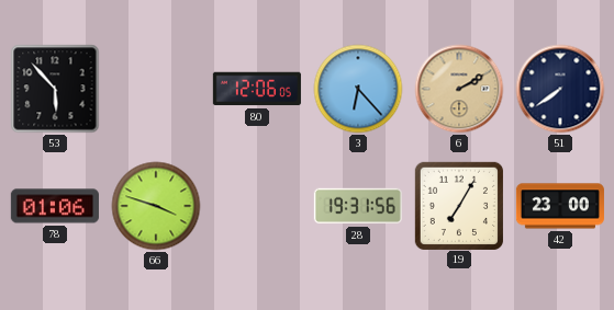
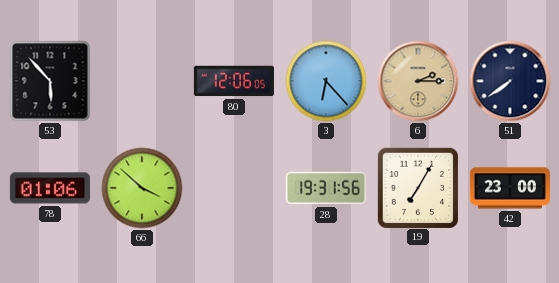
6: 2:10 -> 2:15
66: 3:48 -> 3:52
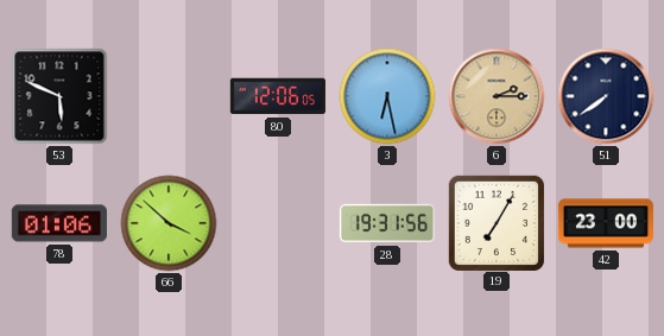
53: 5:53 -> 5:49
3: 6:23 -> 6:28
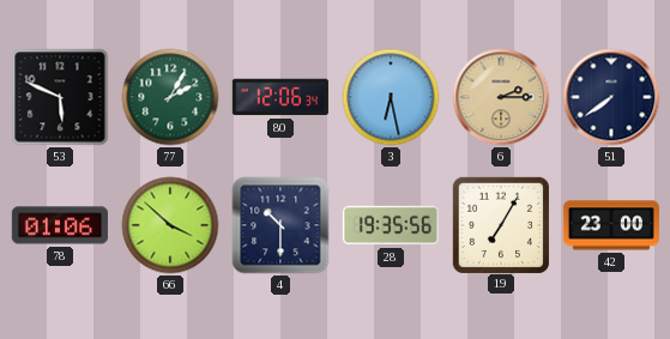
77: none -> 2:05
80: 12:06:05 -> 12:06:34
4: none -> 10:30
28: 19:31 -> 19:35
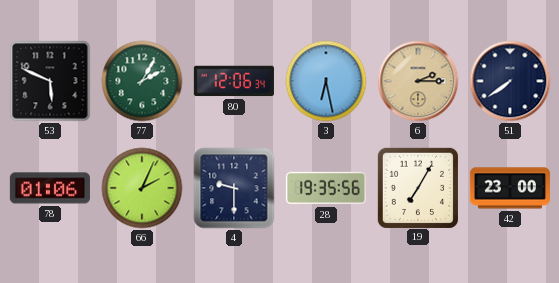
66: 3:52 -> 2:04
4: 10:30 -> 9:30
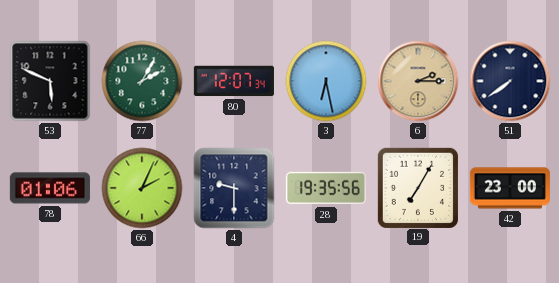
80: 12:06 -> 12:07
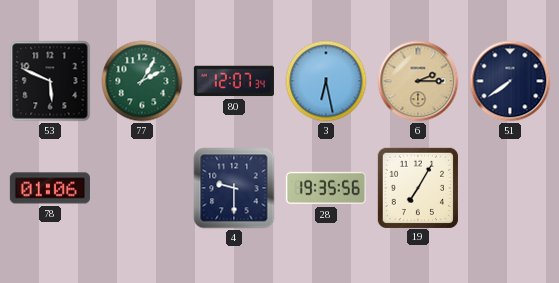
66: 2:04 -> none
42: 23:00 -> none
